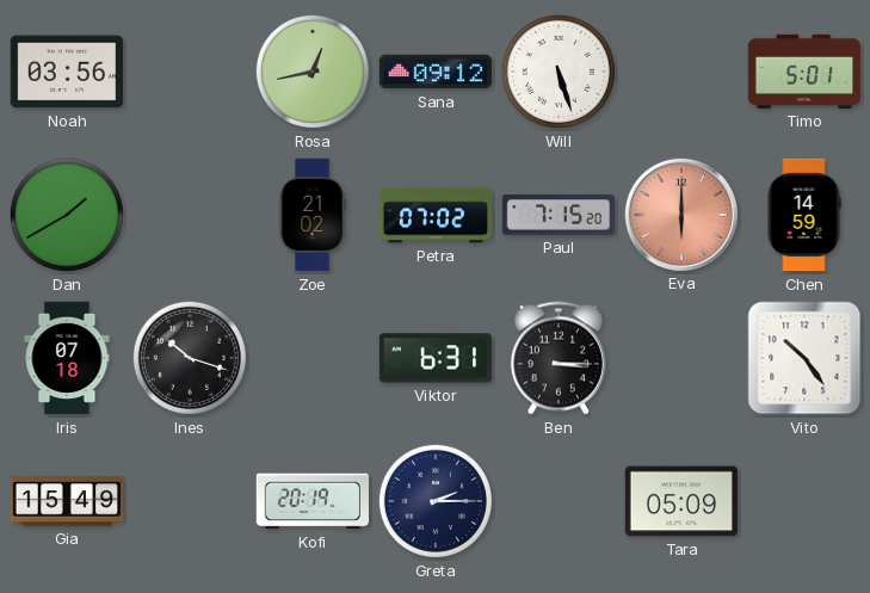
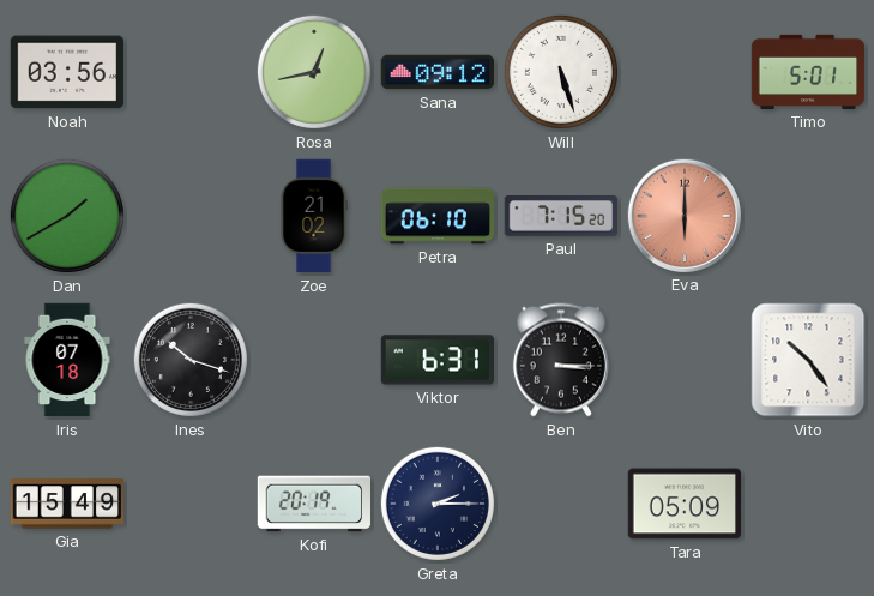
Petra: 07:02 -> 06:10
Chen: 14:59 -> none
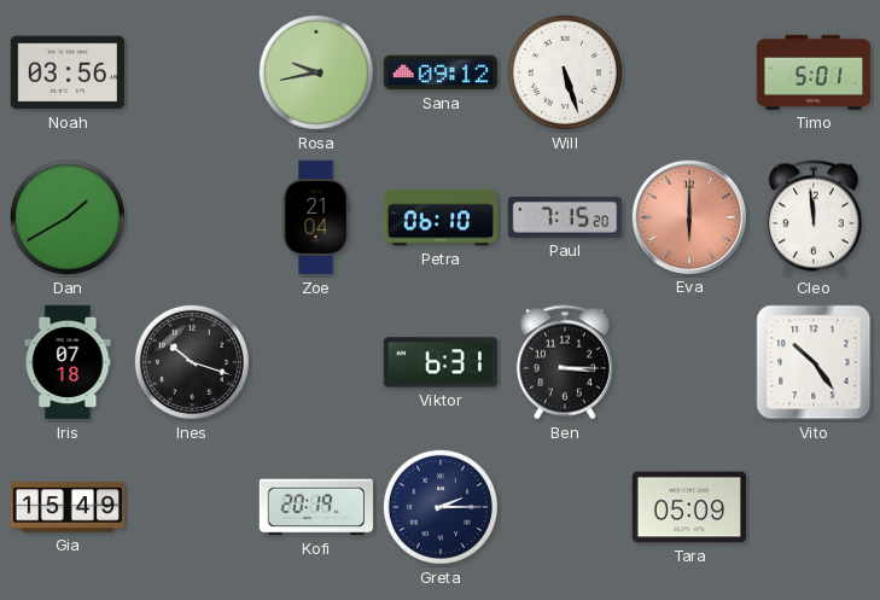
Rosa: 12:43 -> 9:43
Zoe: 21:02 -> 21:04
Cleo: none -> 11:59
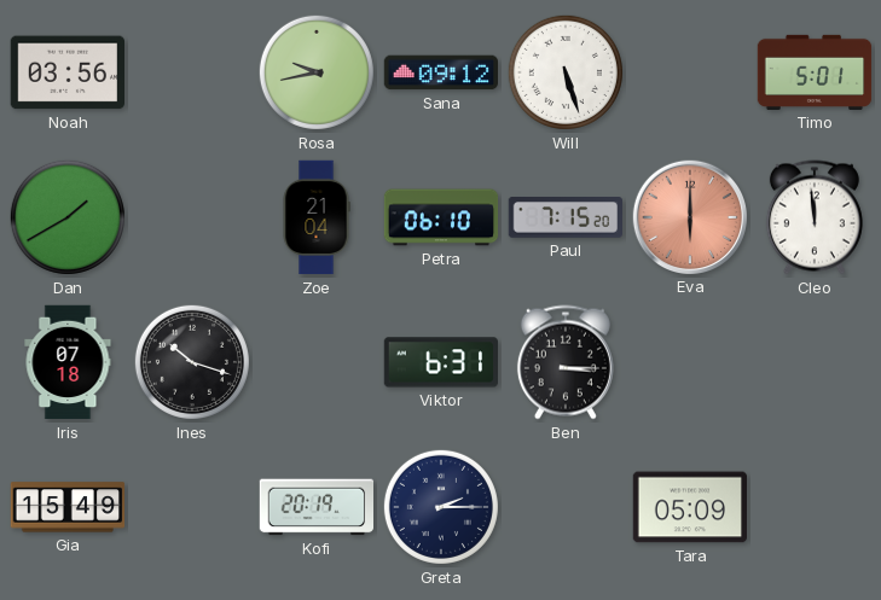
Vito: 10:24 -> none
